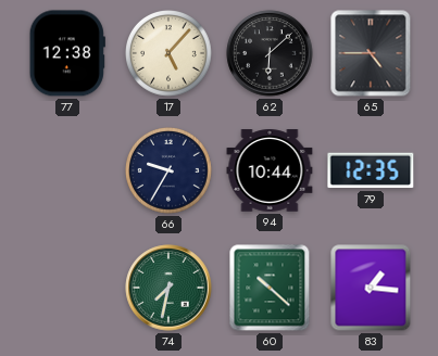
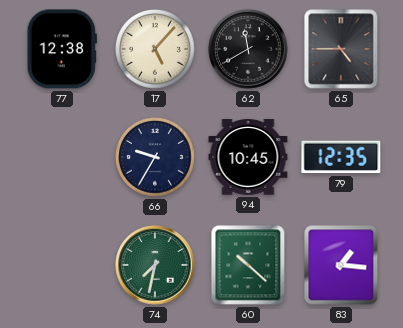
62: 6:08 -> 11:40
94: 10:44 -> 10:45
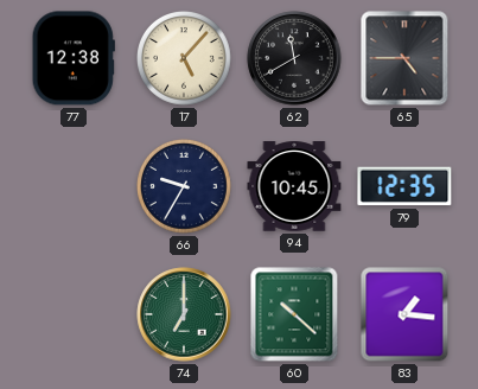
74: 7:32 -> 7:00
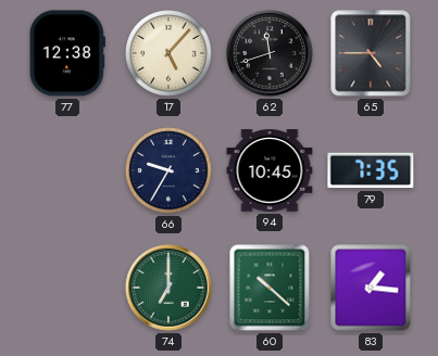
62: 11:40 -> 11:42
79: 12:35 -> 7:35
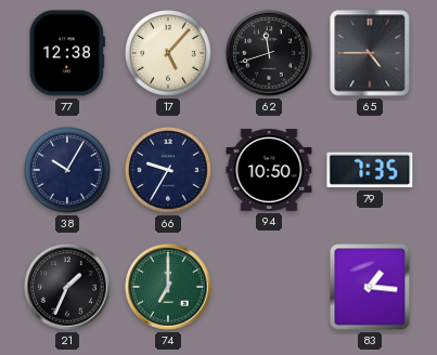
38: none -> 10:05
94: 10:45 -> 10:50
21: none -> 1:34
60: 10:22 -> none
